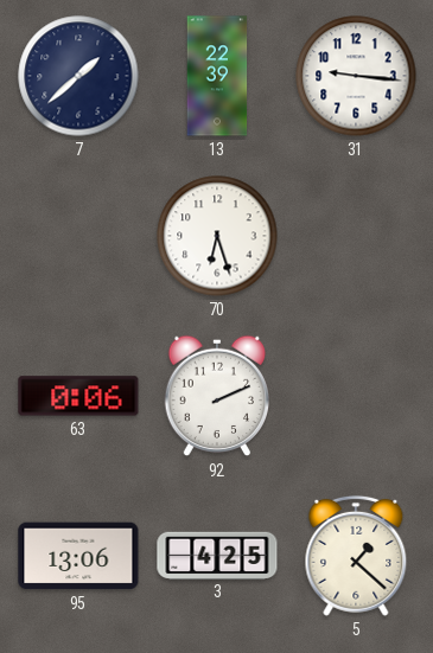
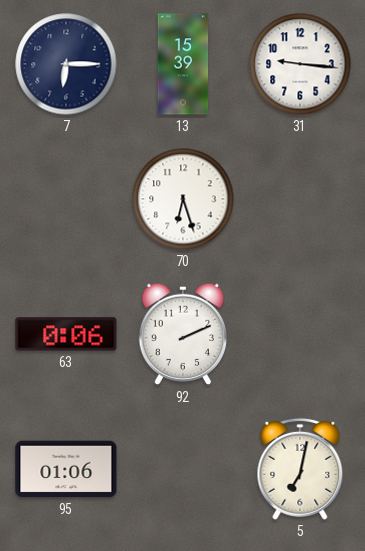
7: 1:38 -> 6:15
13: 22:39 -> 15:39
95: 13:06 -> 01:06
3: 4:25 -> none
5: 1:22 -> 7:02
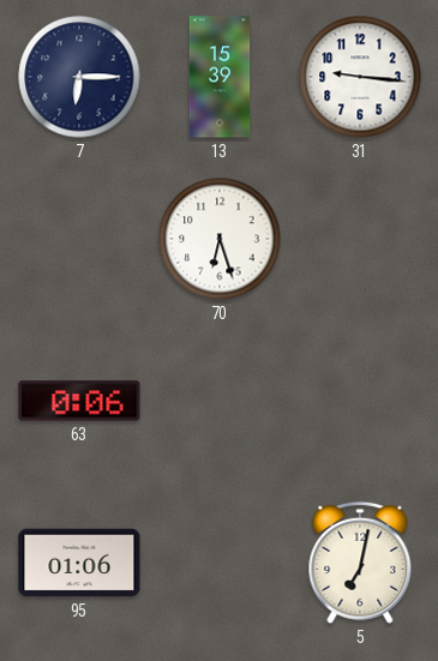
92: 2:11 -> none
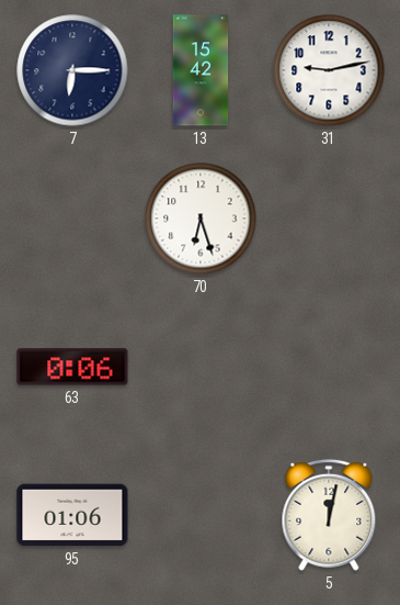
13: 15:39 -> 15:42
31: 9:16 -> 9:13
5: 7:02 -> 12:02
